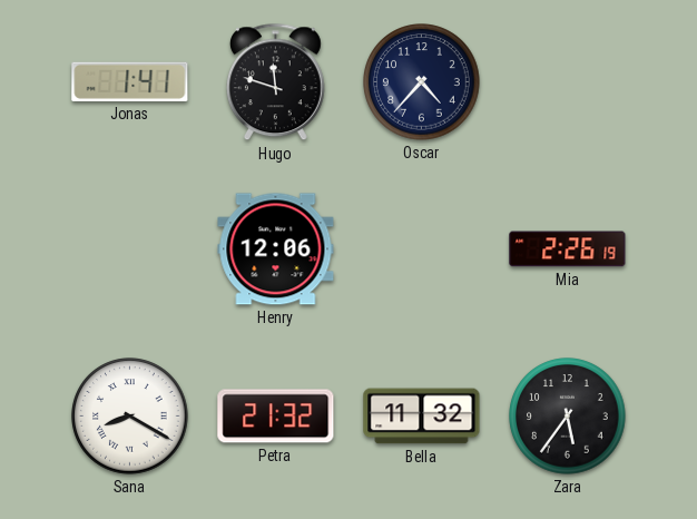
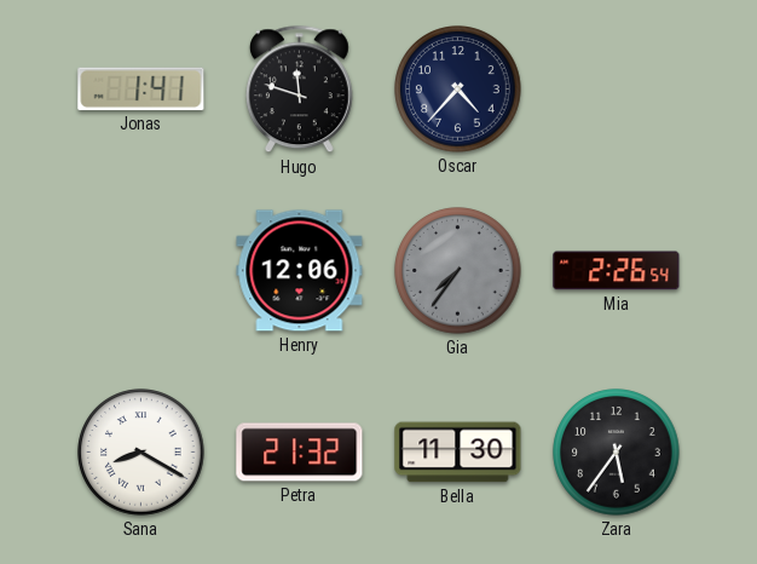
Gia: none -> 7:36
Mia: 2:26:19 -> 2:26:54
Bella: 11:32 -> 11:30
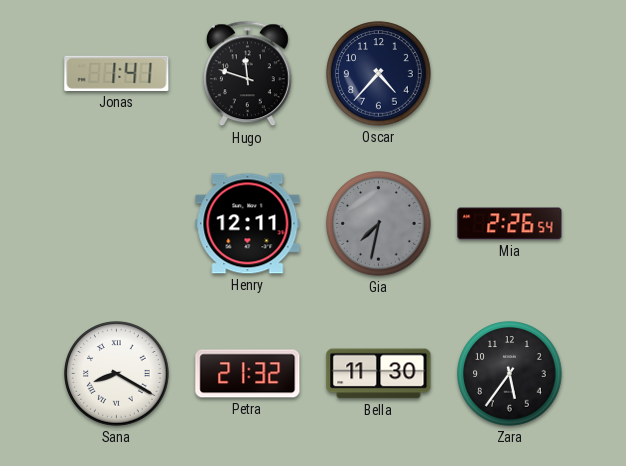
Henry: 12:06 -> 12:11
Gia: 7:36 -> 7:32
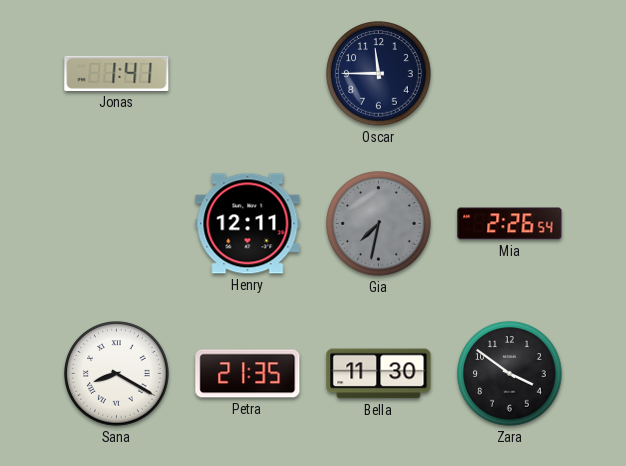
Hugo: 11:48 -> none
Oscar: 4:37 -> 11:45
Petra: 21:32 -> 21:35
Zara: 5:36 -> 3:51
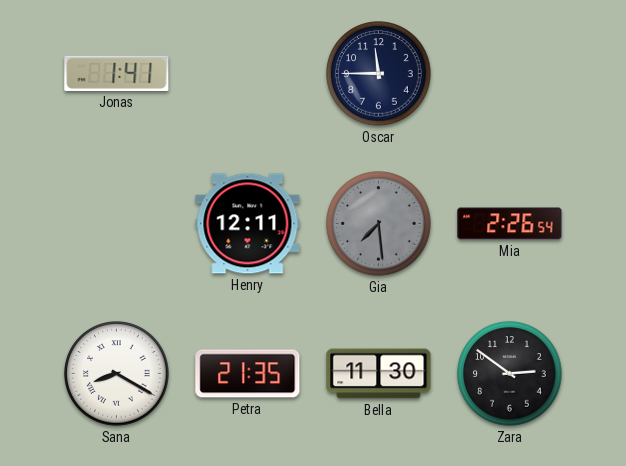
Gia: 7:32 -> 7:29
Zara: 3:51 -> 2:51
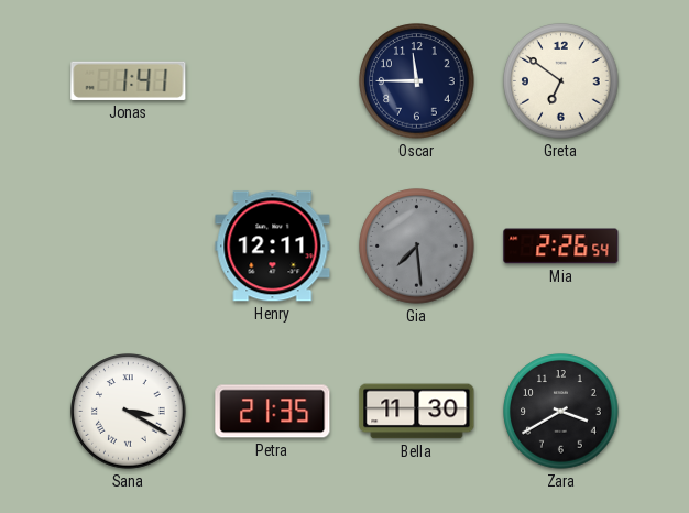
Greta: none -> 6:51
Sana: 8:20 -> 3:20
Zara: 2:51 -> 3:40
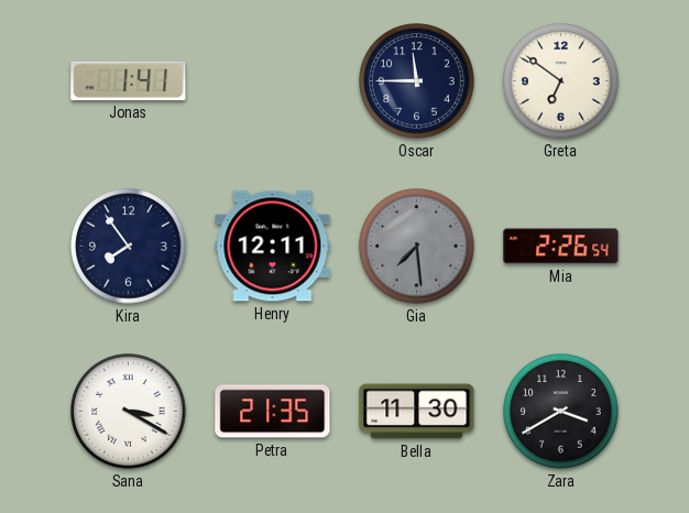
Kira: none -> 7:54
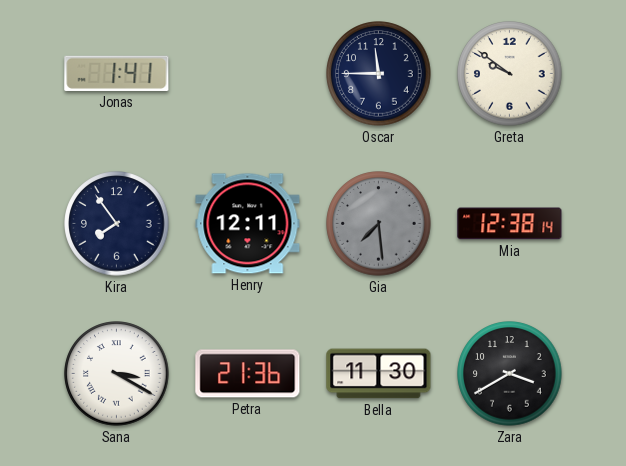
Greta: 6:51 -> 9:51
Mia: 2:26 -> 12:38
Petra: 21:35 -> 21:36
